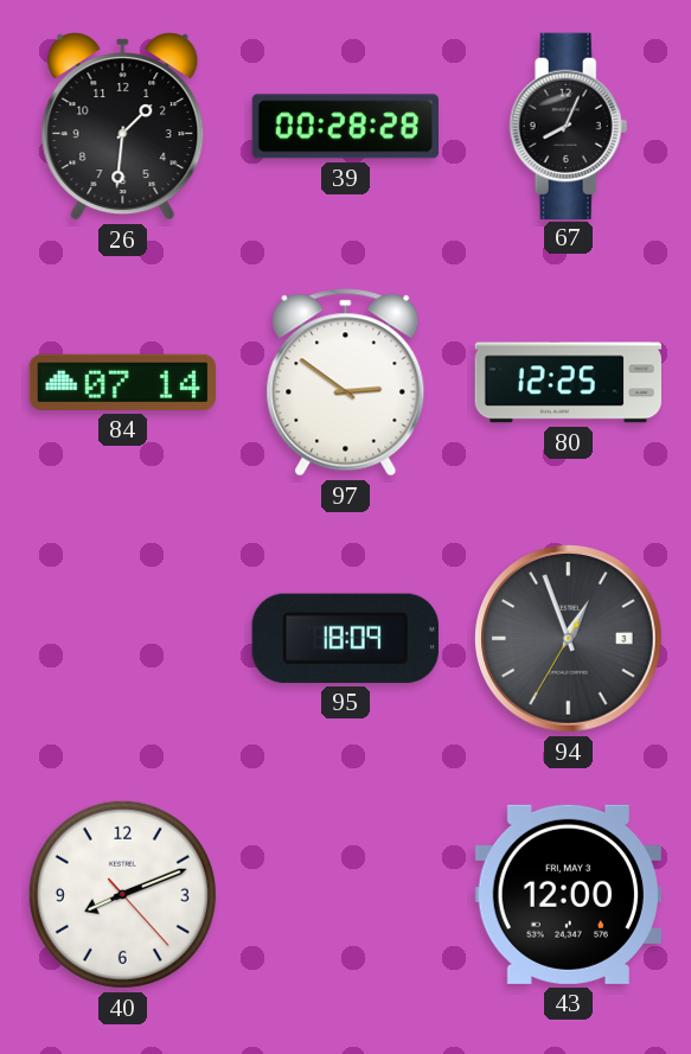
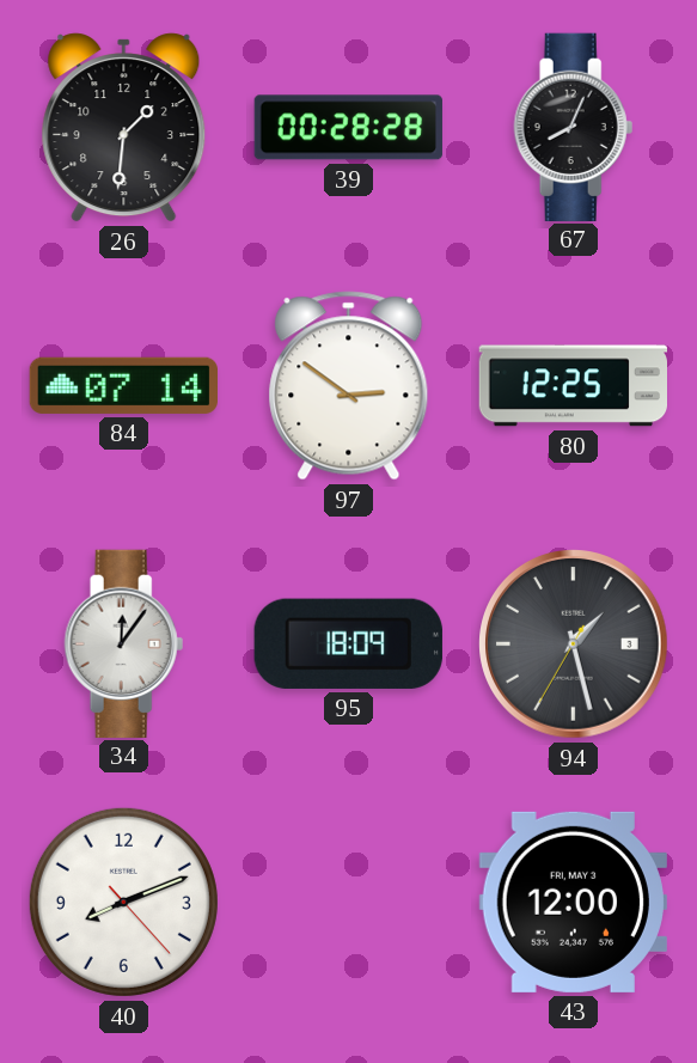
34: none -> 12:06
94: 12:56 -> 1:27
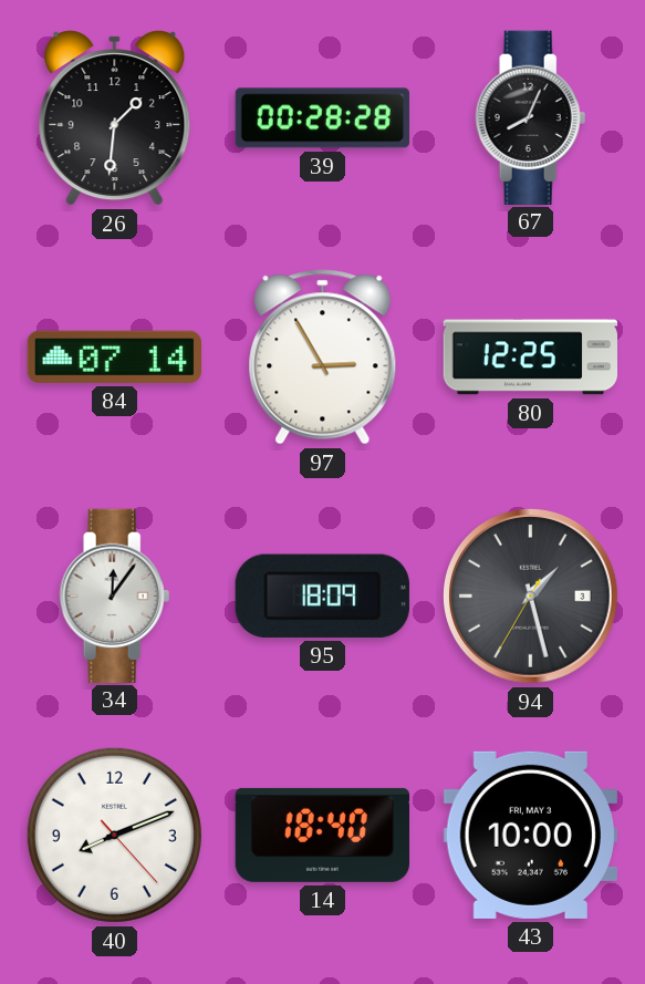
97: 2:51 -> 2:55
14: none -> 18:40
43: 12:00 -> 10:00
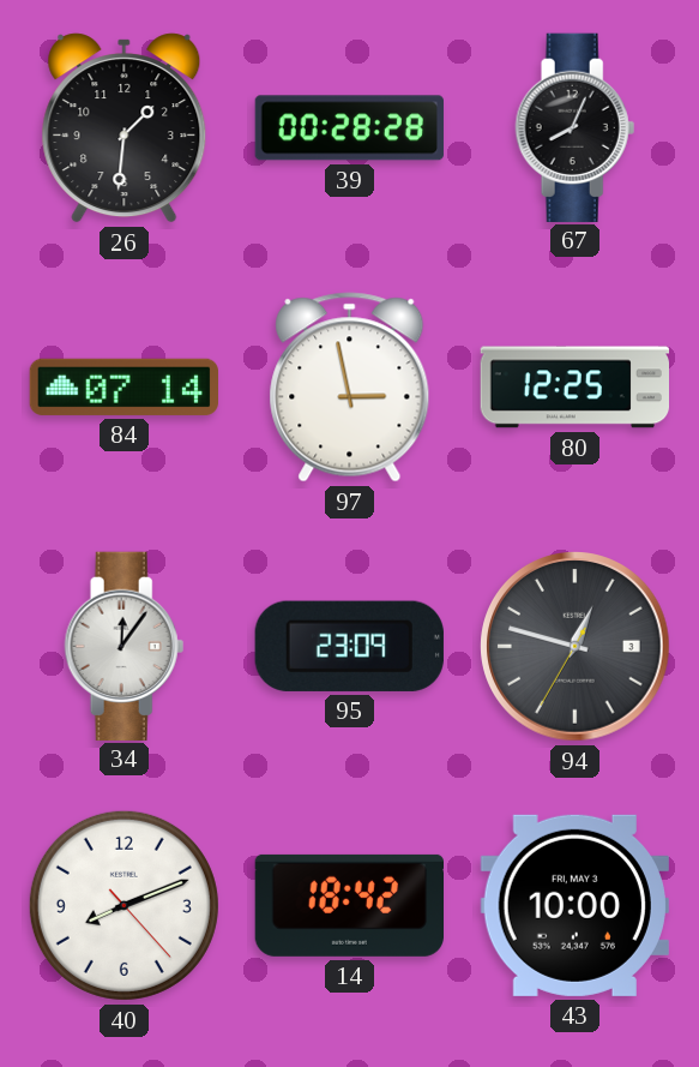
97: 2:55 -> 2:58
95: 18:09 -> 23:09
94: 1:27 -> 12:47
14: 18:40 -> 18:42
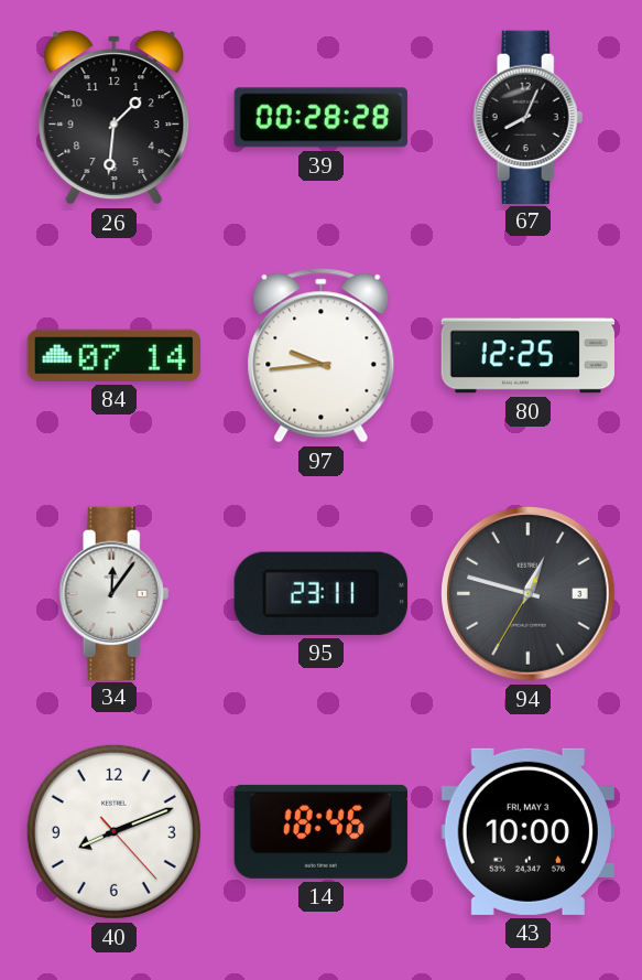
97: 2:58 -> 9:44
95: 23:09 -> 23:11
14: 18:42 -> 18:46
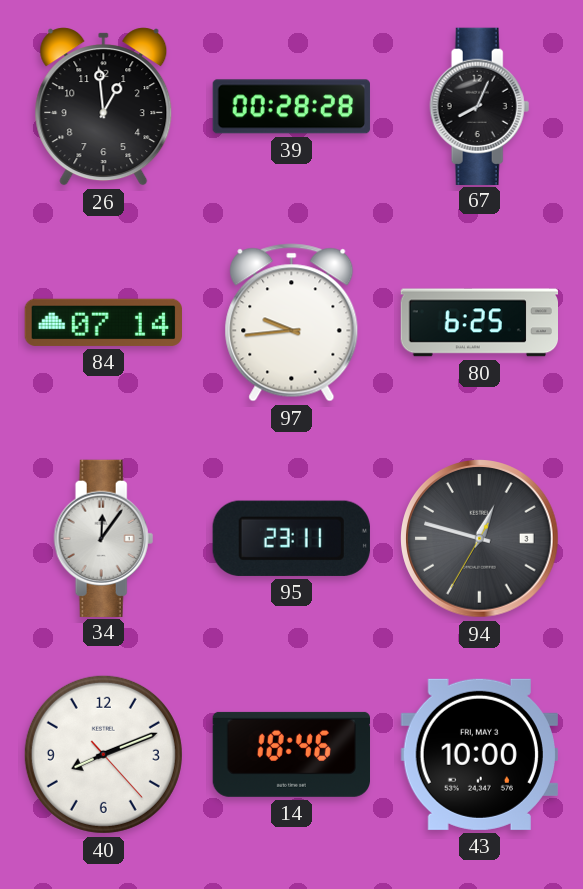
26: 1:31 -> 12:59
80: 12:25 -> 6:25
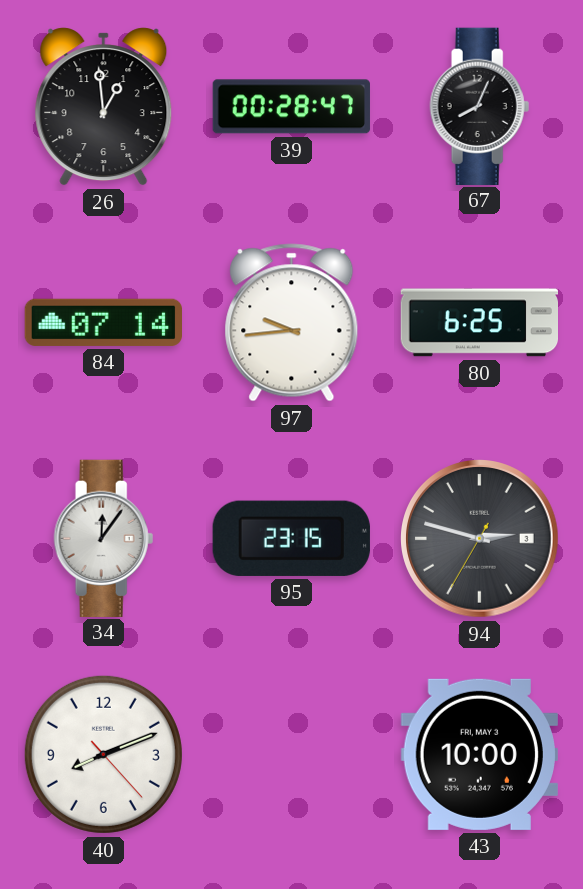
39: 00:28:28 -> 00:28:47
95: 23:11 -> 23:15
94: 12:47 -> 2:47
14: 18:46 -> none
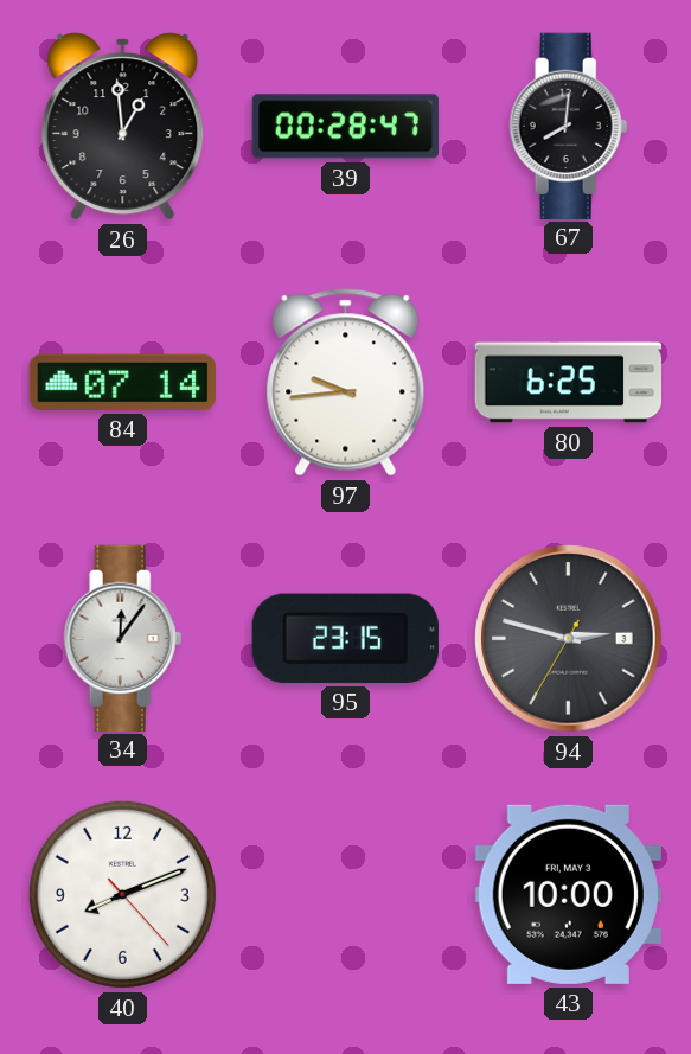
67: 8:04 -> 8:01
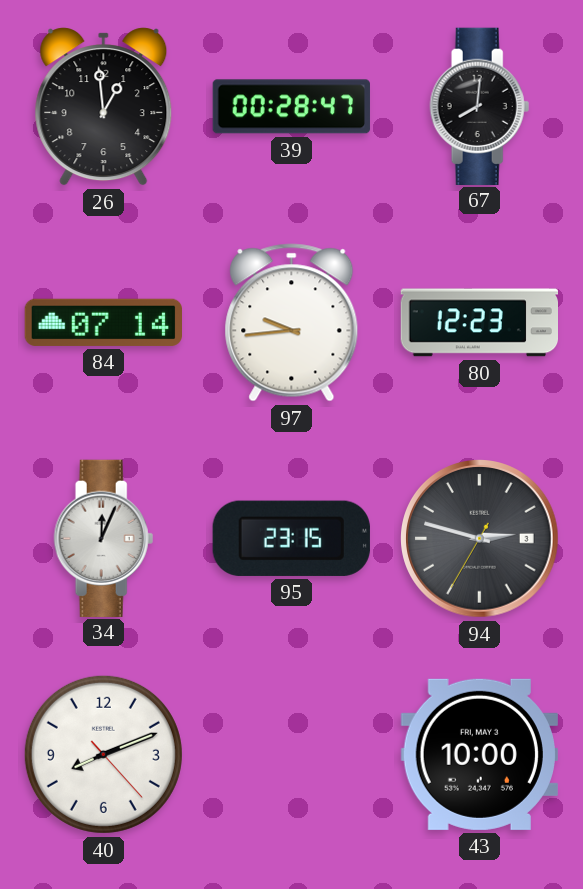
80: 6:25 -> 12:23
34: 12:06 -> 12:04
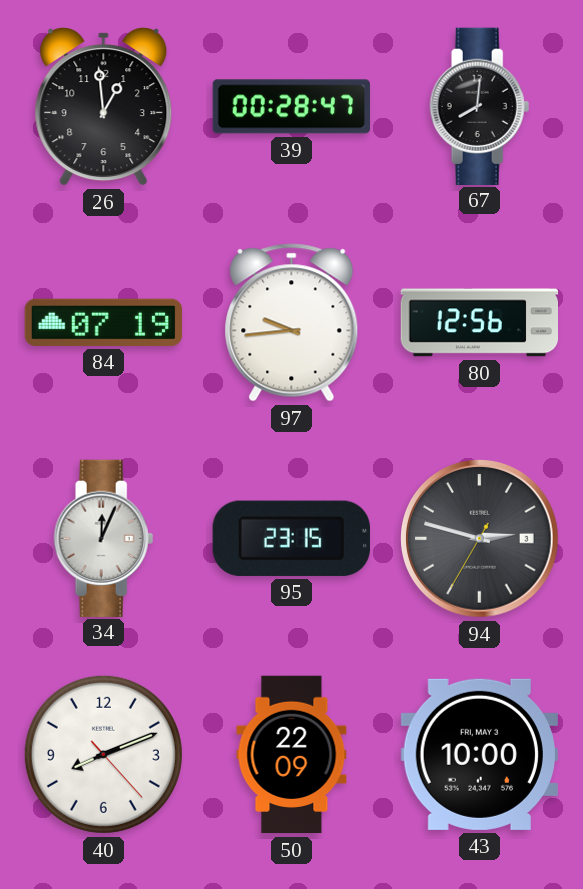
84: 07:14 -> 07:19
80: 12:23 -> 12:56
50: none -> 22:09
